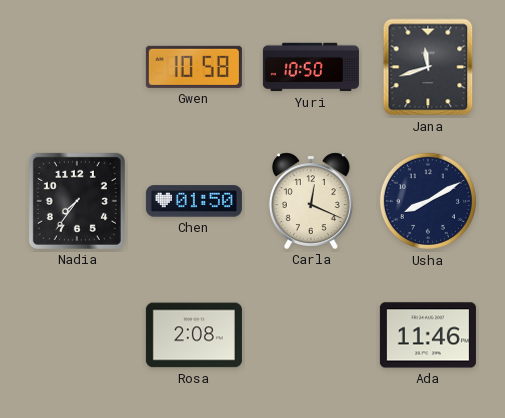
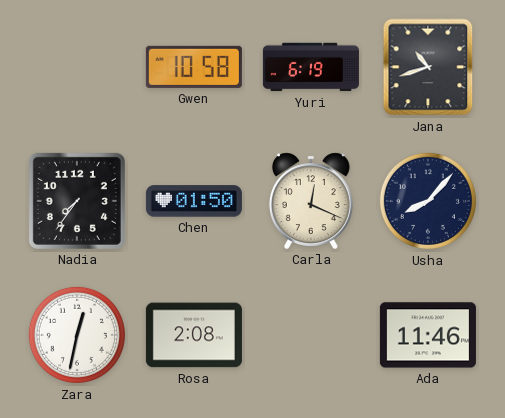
Yuri: 10:50 -> 6:19
Jana: 11:42 -> 10:42
Usha: 8:10 -> 8:07
Zara: none -> 12:32
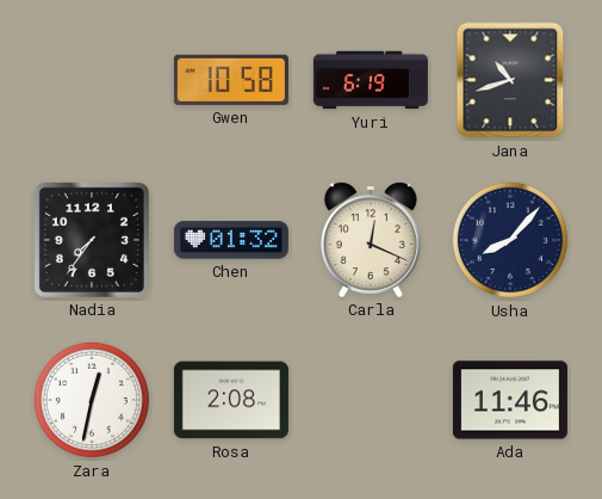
Chen: 01:50 -> 01:32
